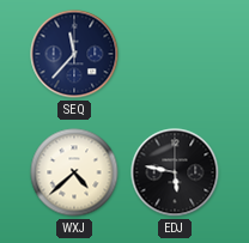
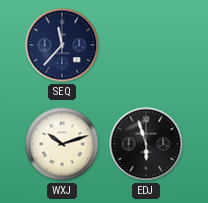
WXJ: 4:38 -> 10:12
EDJ: 5:47 -> 5:57
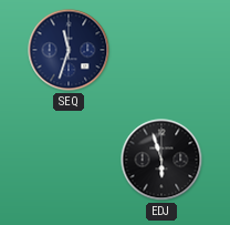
SEQ: 11:37 -> 11:33
WXJ: 10:12 -> none
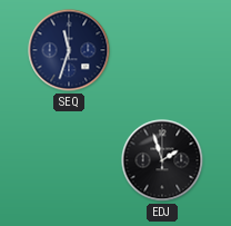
EDJ: 5:57 -> 1:57
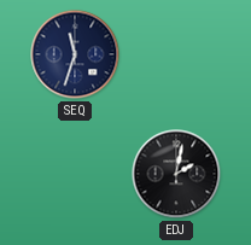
EDJ: 1:57 -> 2:02
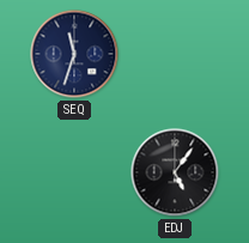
EDJ: 2:02 -> 5:06
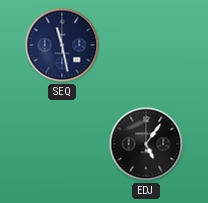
SEQ: 11:33 -> 11:28
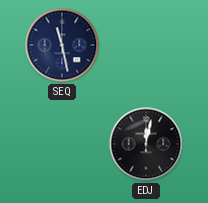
EDJ: 5:06 -> 12:02
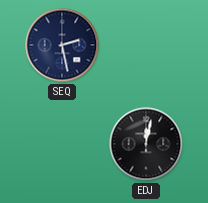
SEQ: 11:28 -> 2:28
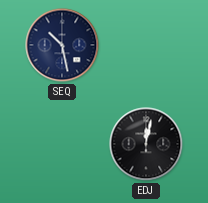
SEQ: 2:28 -> 10:28
